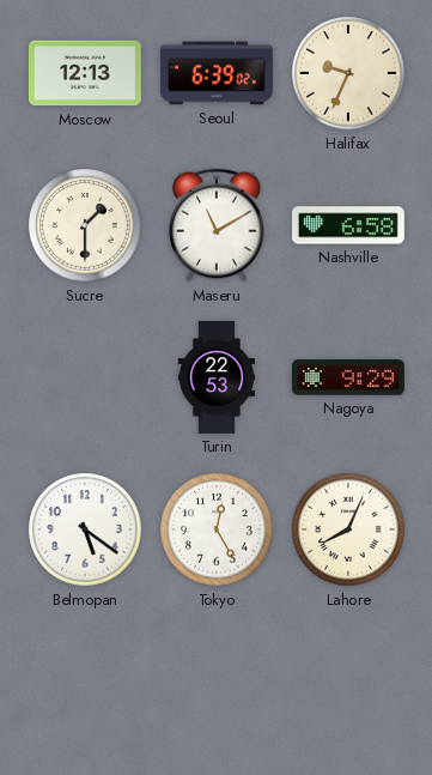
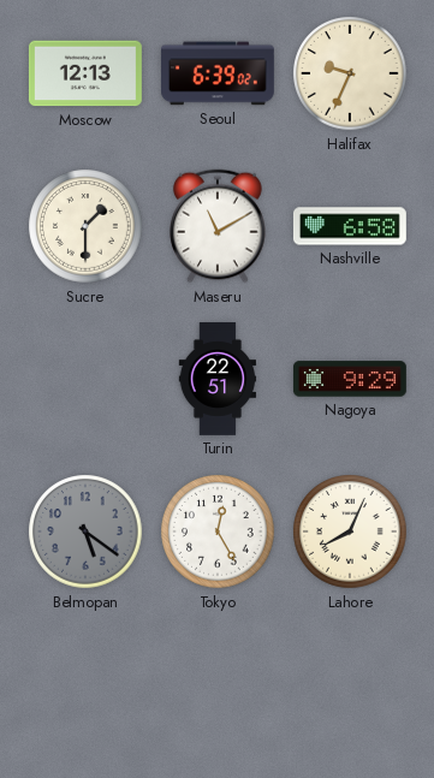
Turin: 22:53 -> 22:51
Belmopan dial: white -> grey
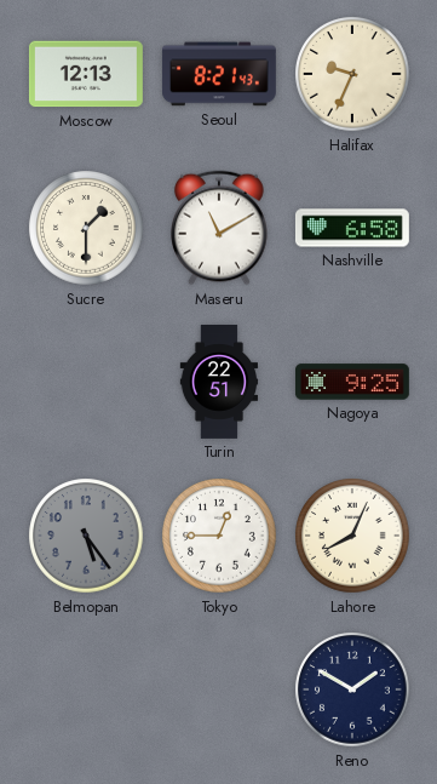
Seoul: 6:39 -> 8:21
Nagoya: 9:29 -> 9:25
Belmopan: 5:21 -> 5:24
Tokyo: 12:25 -> 12:45
Reno: none -> 1:50
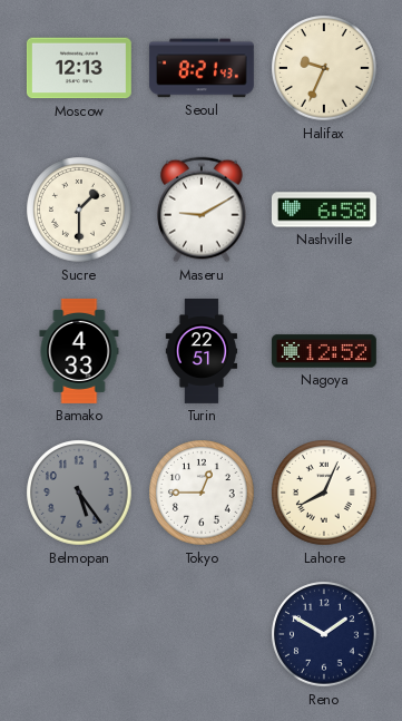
Maseru: 11:10 -> 9:10
Bamako: none -> 4:33
Nagoya: 9:25 -> 12:52
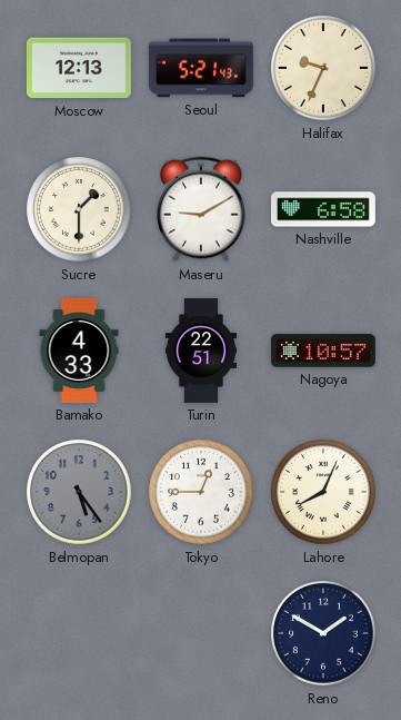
Seoul: 8:21 -> 5:21
Nagoya: 12:52 -> 10:57
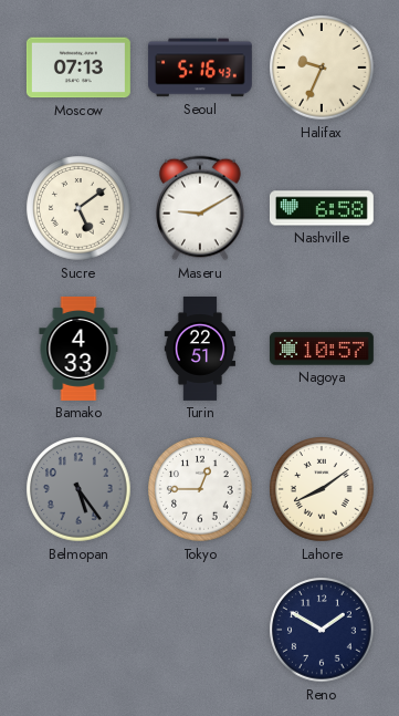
Moscow: 12:13 -> 07:13
Seoul: 5:21 -> 5:16
Sucre: 1:30 -> 5:09
Lahore: 8:04 -> 8:09
